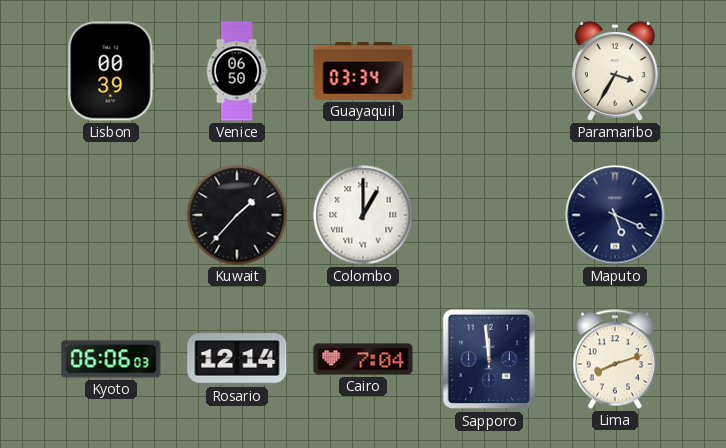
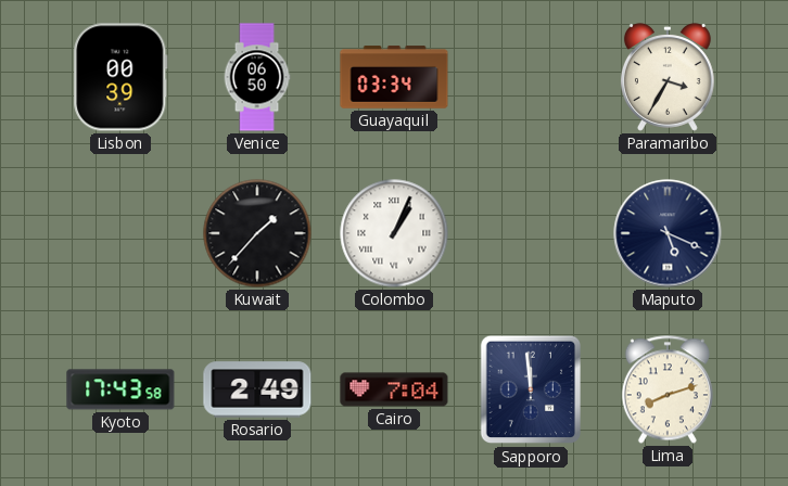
Colombo: 1:00 -> 1:04
Kyoto: 06:06 -> 17:43
Rosario: 12:14 -> 2:49
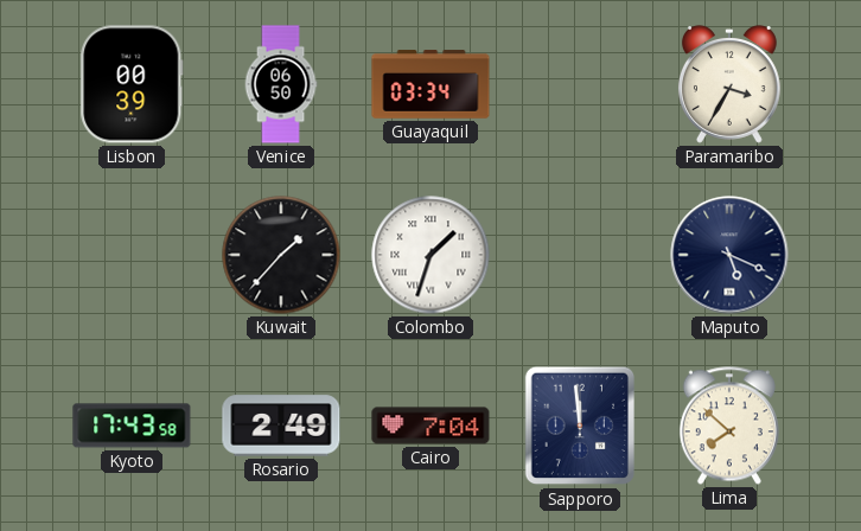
Colombo: 1:04 -> 1:33
Lima: 8:12 -> 7:52
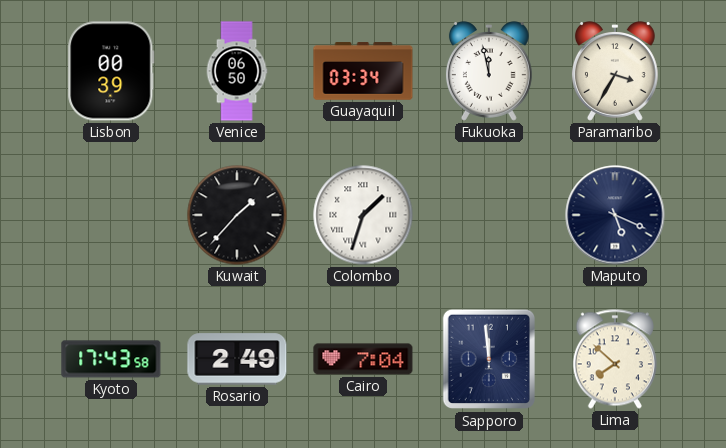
Fukuoka: none -> 11:58
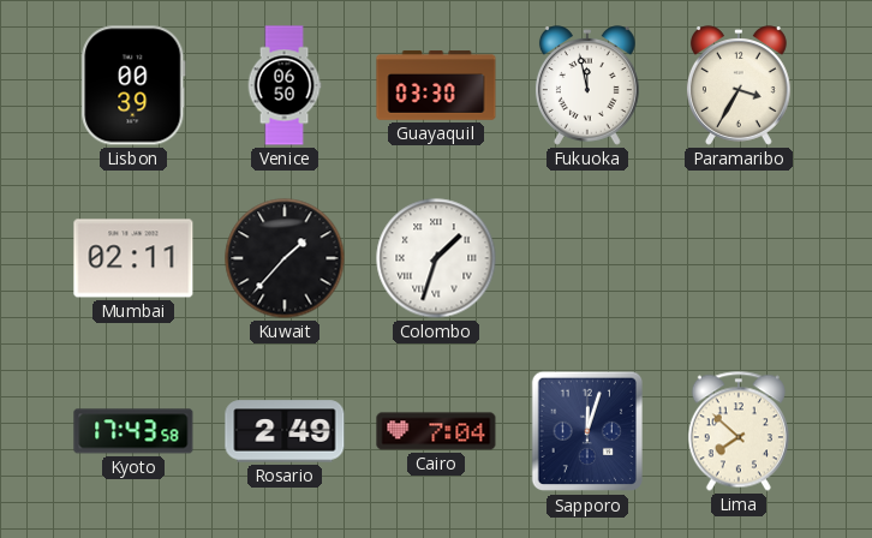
Guayaquil: 03:34 -> 03:30
Mumbai: none -> 02:11
Maputo: 5:19 -> none
Sapporo: 11:59 -> 12:03
